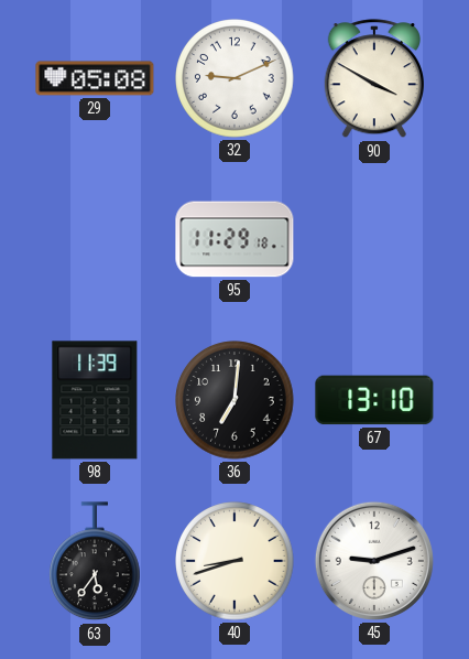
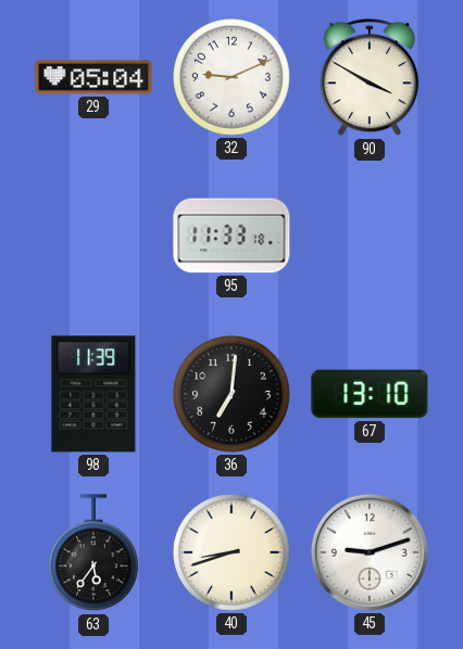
29: 05:08 -> 05:04
95: 11:29 -> 11:33
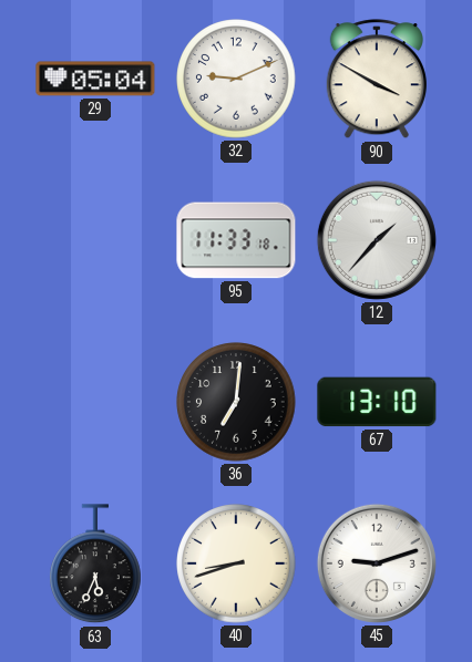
12: none -> 1:37
98: 11:39 -> none
63: 5:36 -> 5:34
